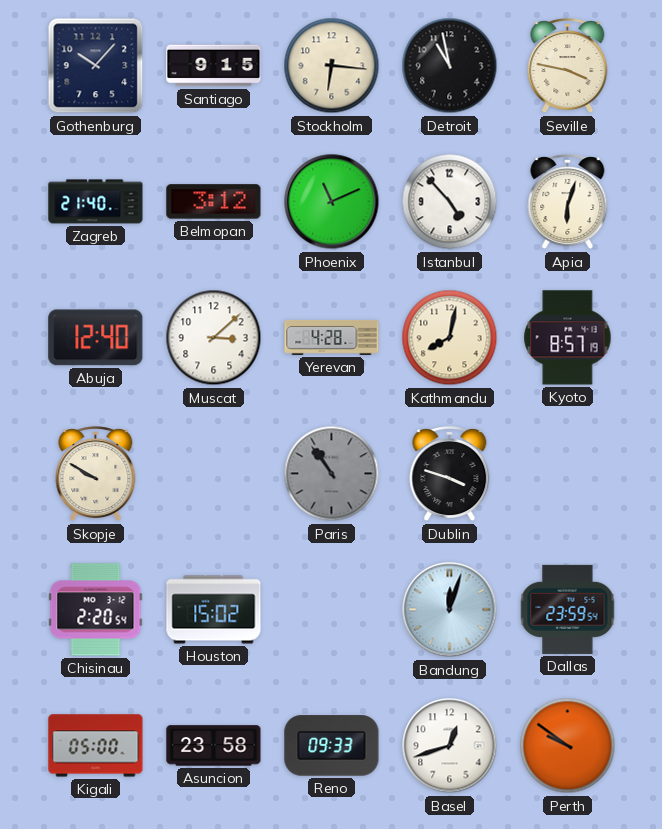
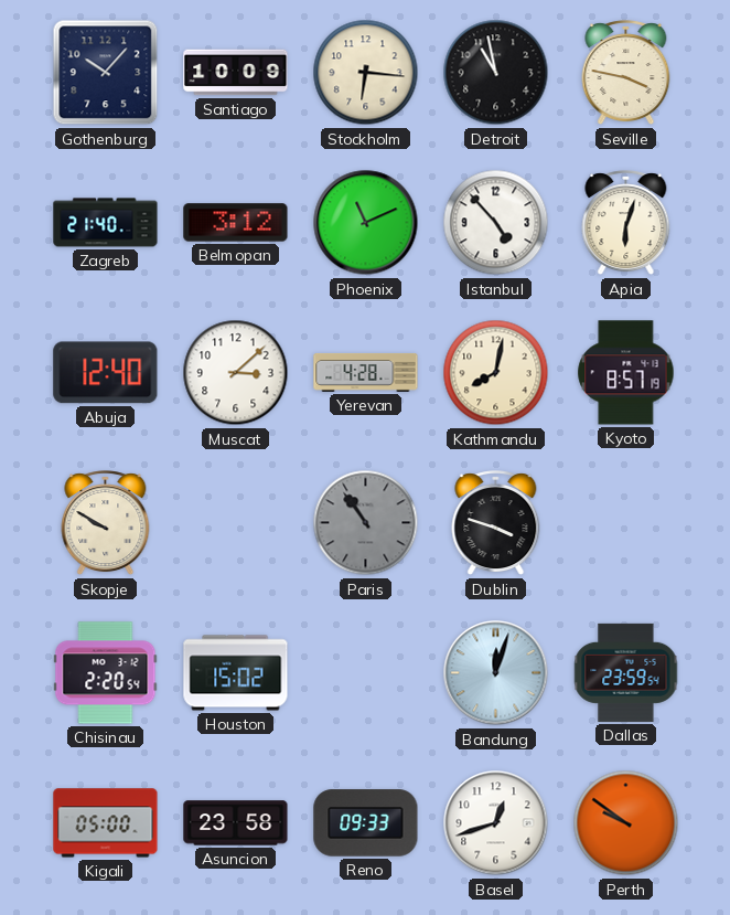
Santiago: 9:15 -> 10:09
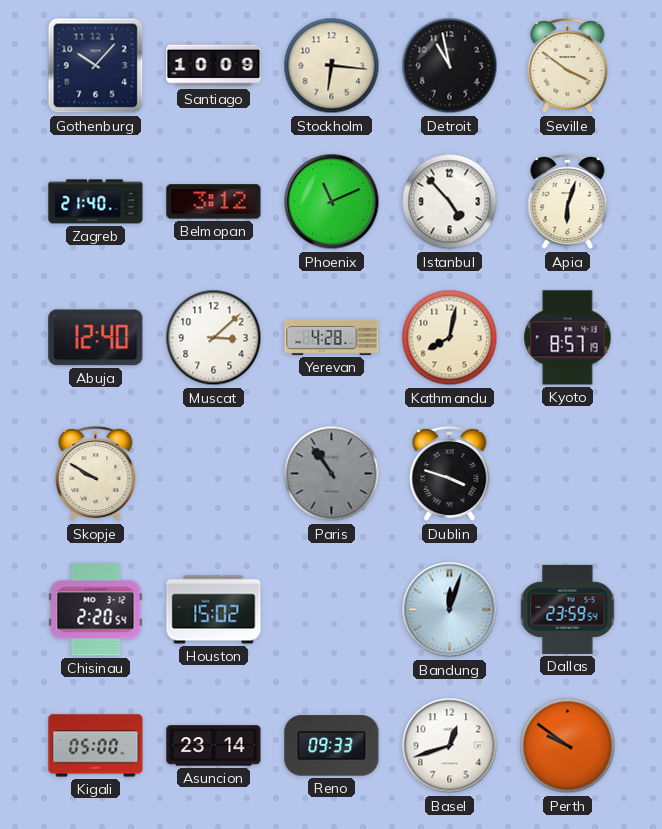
Seville: 3:47 -> 3:51
Asuncion: 23:58 -> 23:14
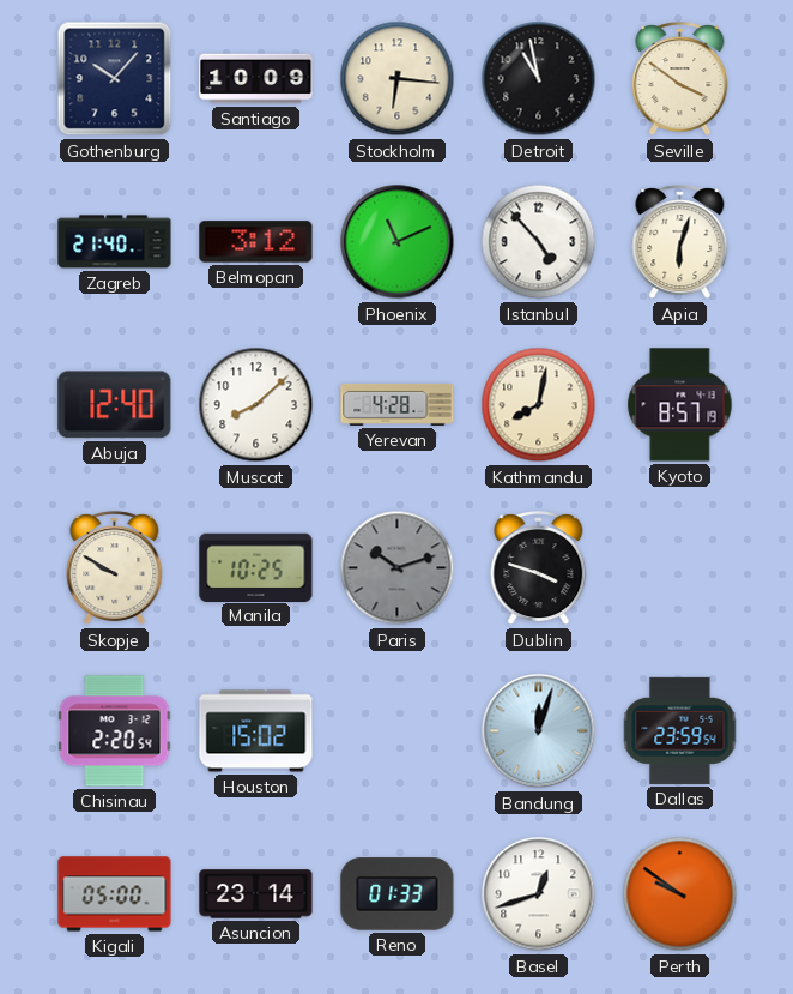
Muscat: 3:08 -> 8:08
Manila: none -> 10:25
Paris: 10:54 -> 10:12
Reno: 09:33 -> 01:33
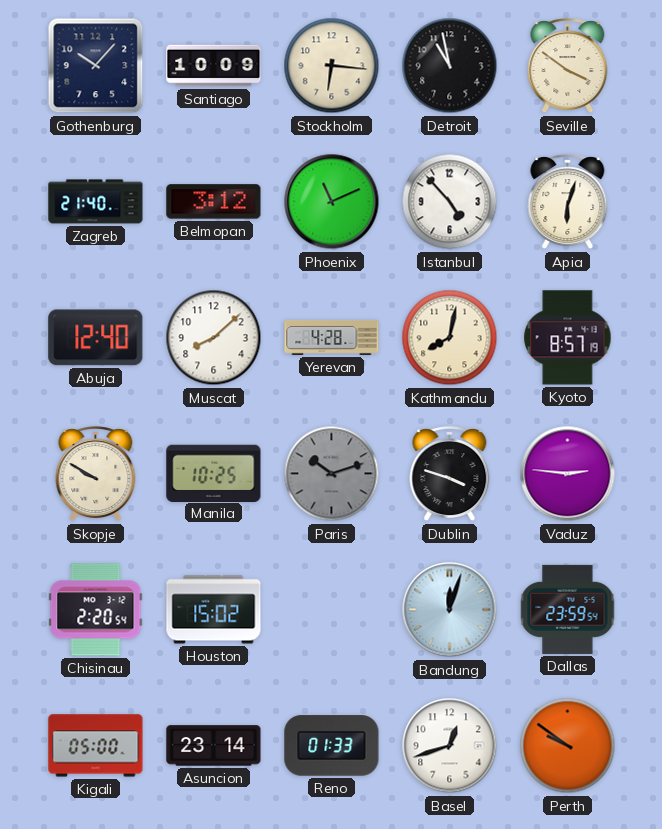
Vaduz: none -> 2:46
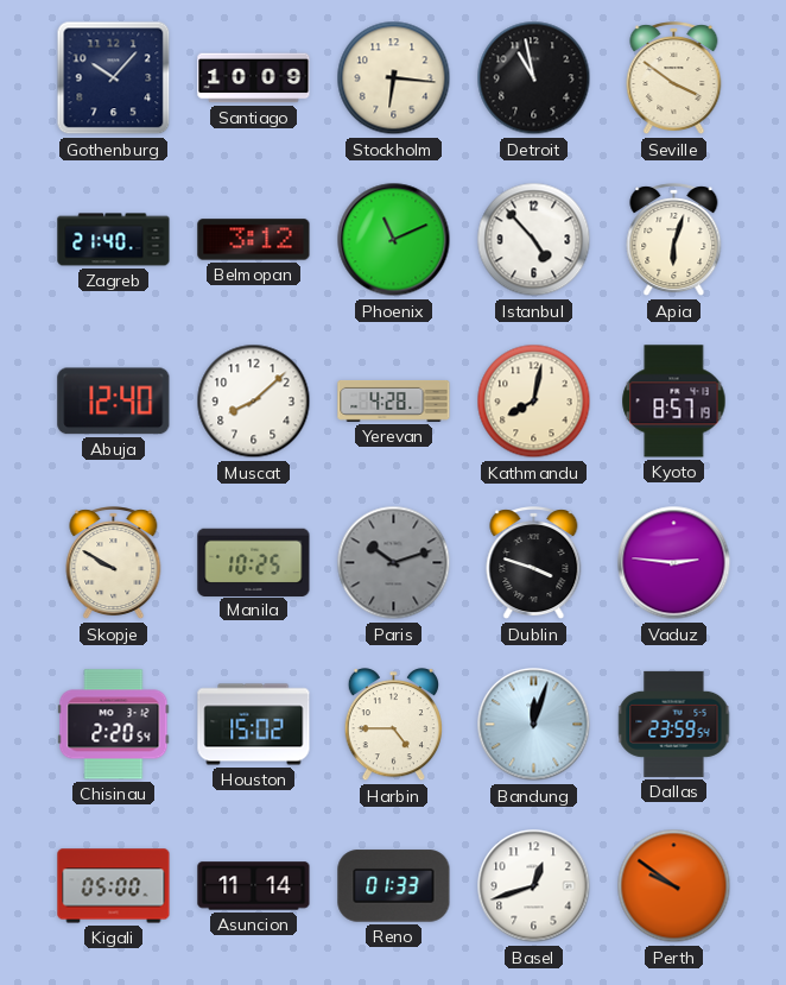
Harbin: none -> 4:45
Asuncion: 23:14 -> 11:14
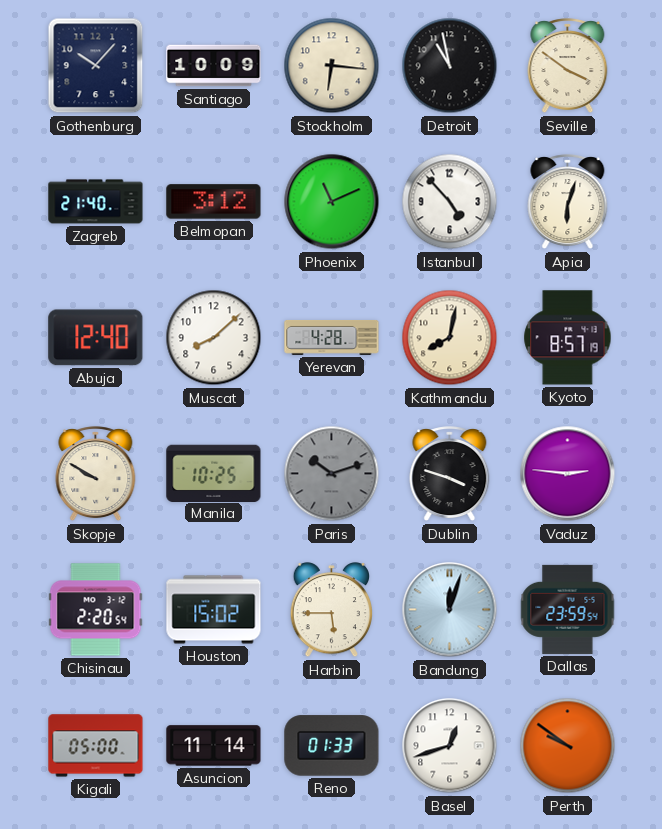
Harbin: 4:45 -> 5:45
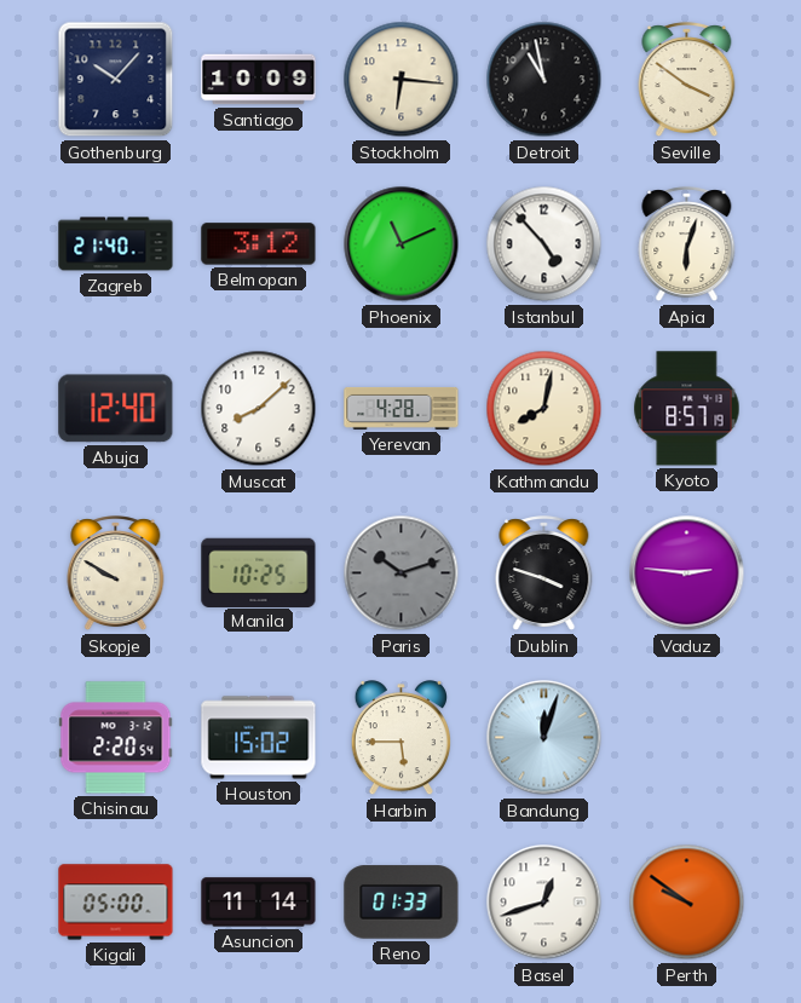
Dallas: 23:59 -> none
